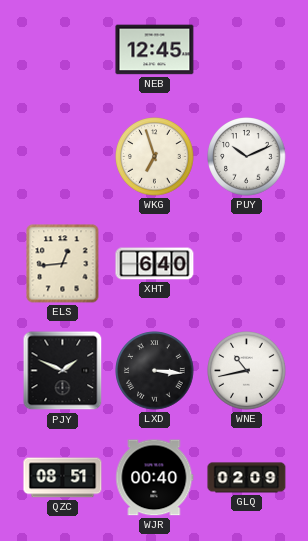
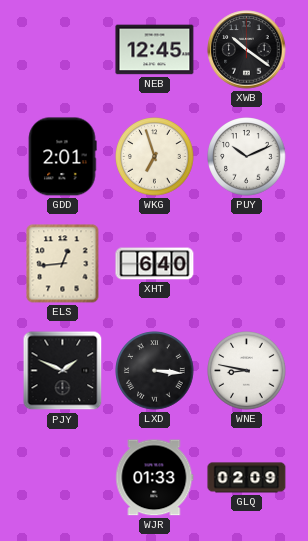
XWB: none -> 10:21
GDD: none -> 2:01
WNE: 10:43 -> 8:47
QZC: 08:51 -> none
WJR: 00:40 -> 01:33
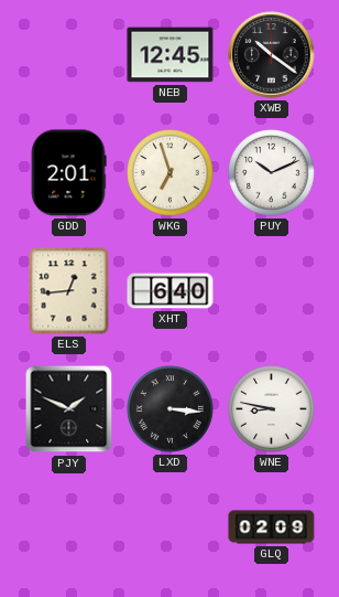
WJR: 01:33 -> none
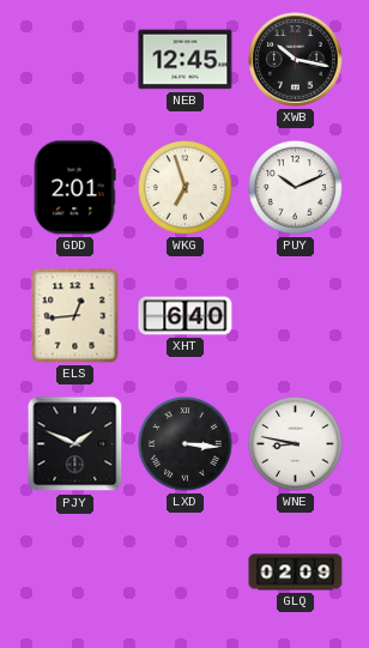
XWB: 10:21 -> 10:17
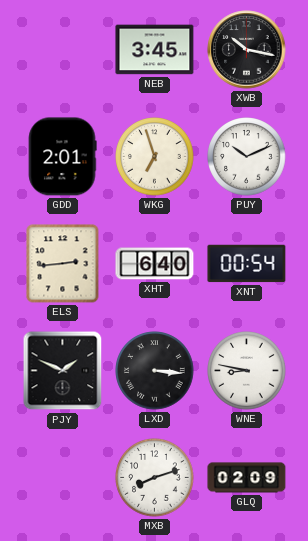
NEB: 12:45 -> 3:45
ELS: 12:44 -> 2:44
XNT: none -> 00:54
MXB: none -> 8:12
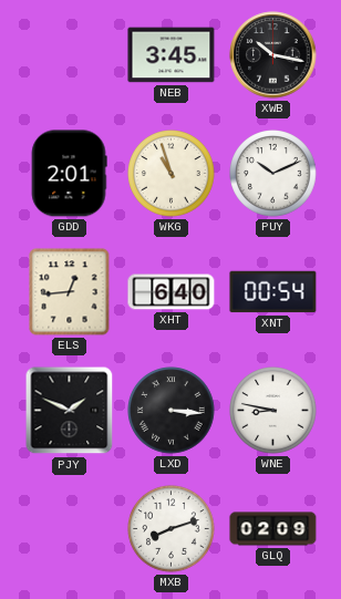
WKG: 6:57 -> 10:57
ELS: 2:44 -> 12:44
